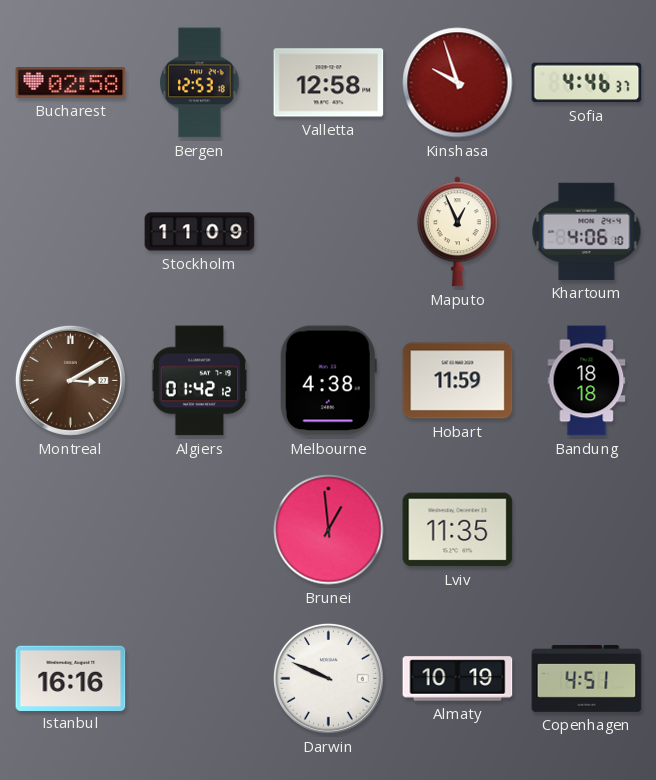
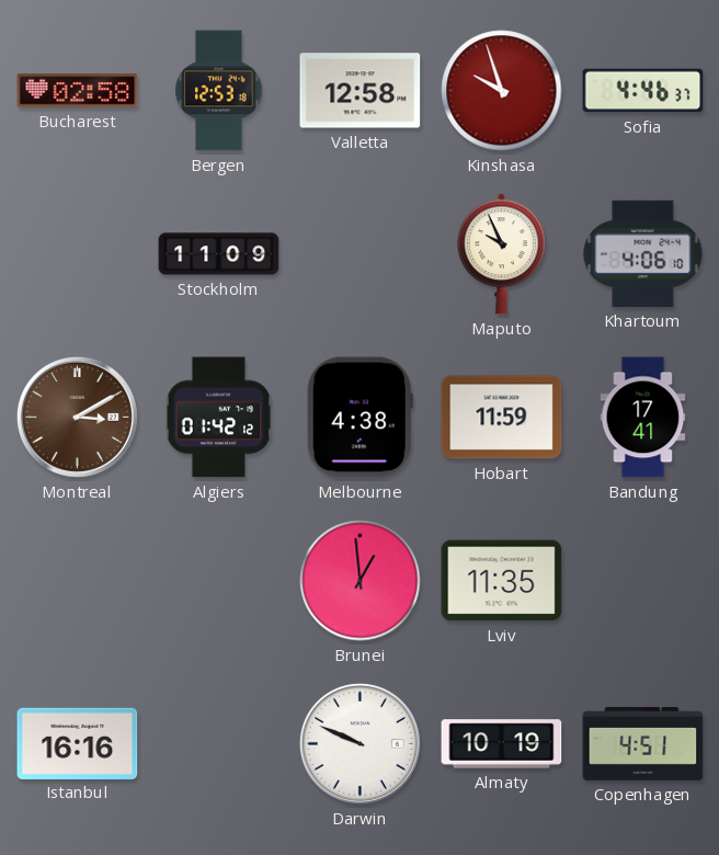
Maputo: 12:56 -> 9:56
Bandung: 18:18 -> 17:41
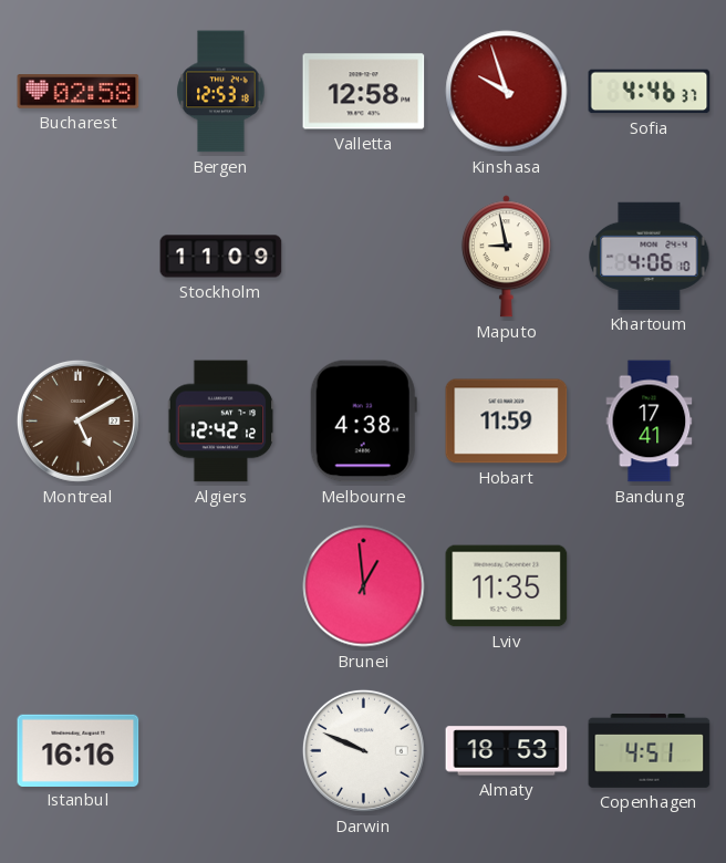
Maputo: 9:56 -> 8:58
Montreal: 3:10 -> 5:10
Algiers: 01:42 -> 12:42
Almaty: 10:19 -> 18:53
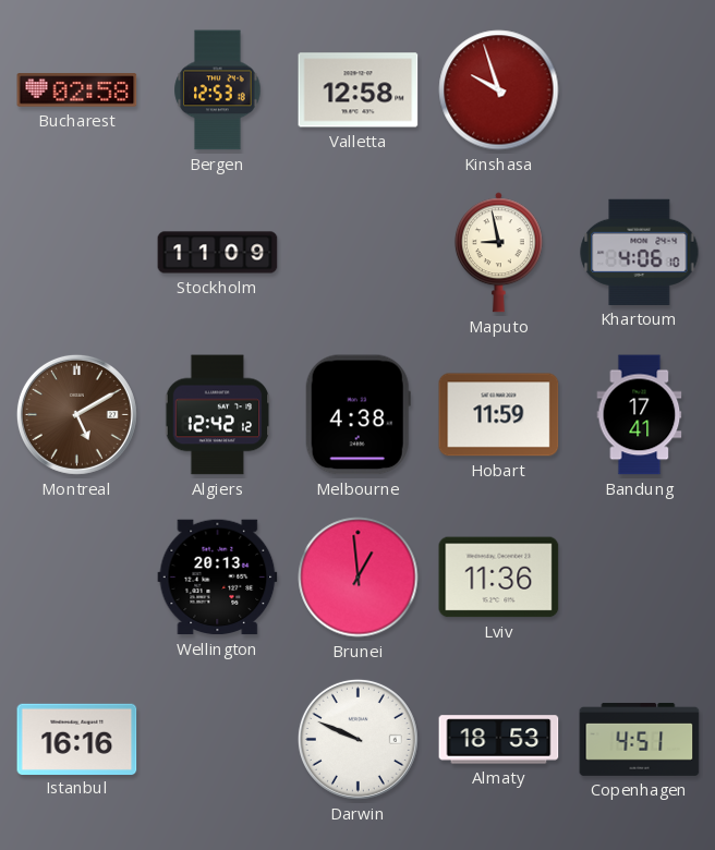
Sofia: 4:46 -> none
Wellington: none -> 20:13
Lviv: 11:35 -> 11:36
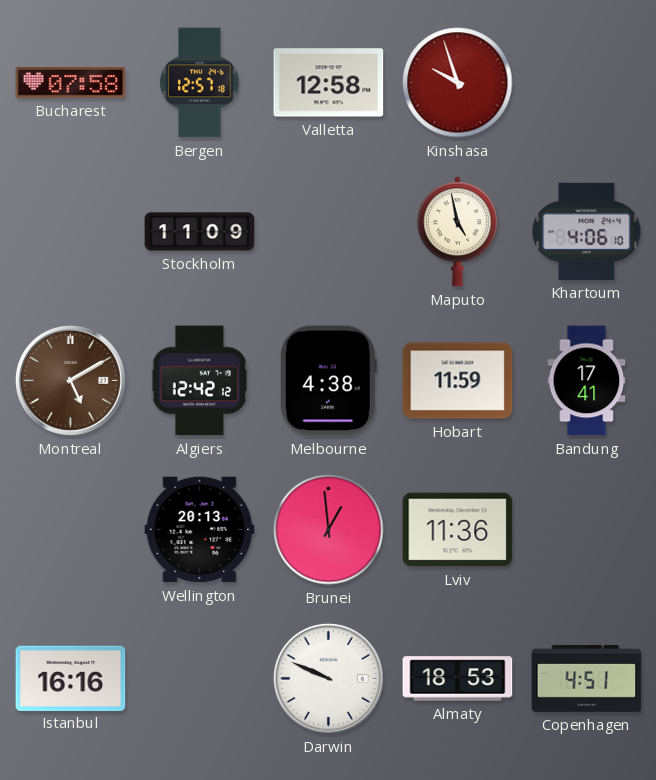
Bucharest: 02:58 -> 07:58
Bergen: 12:53 -> 12:57
Maputo: 8:58 -> 4:58
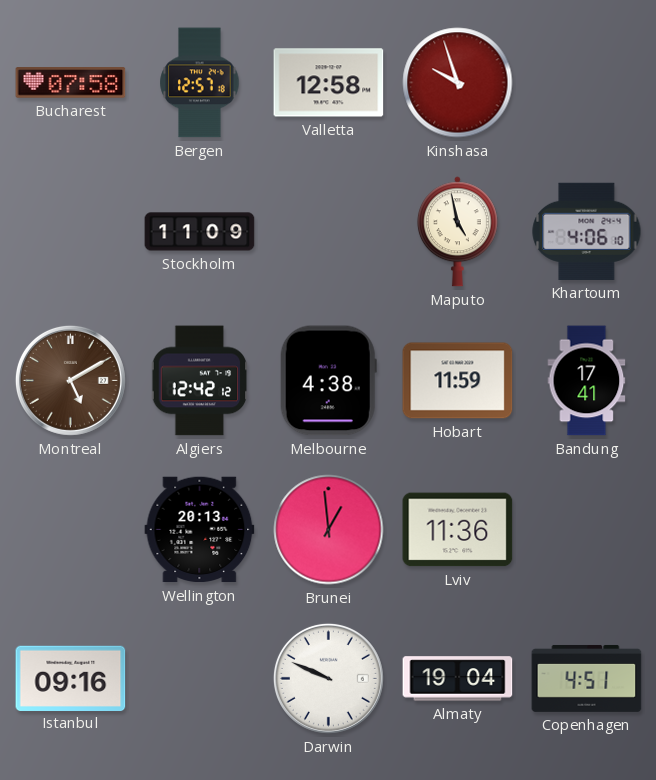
Istanbul: 16:16 -> 09:16
Almaty: 18:53 -> 19:04
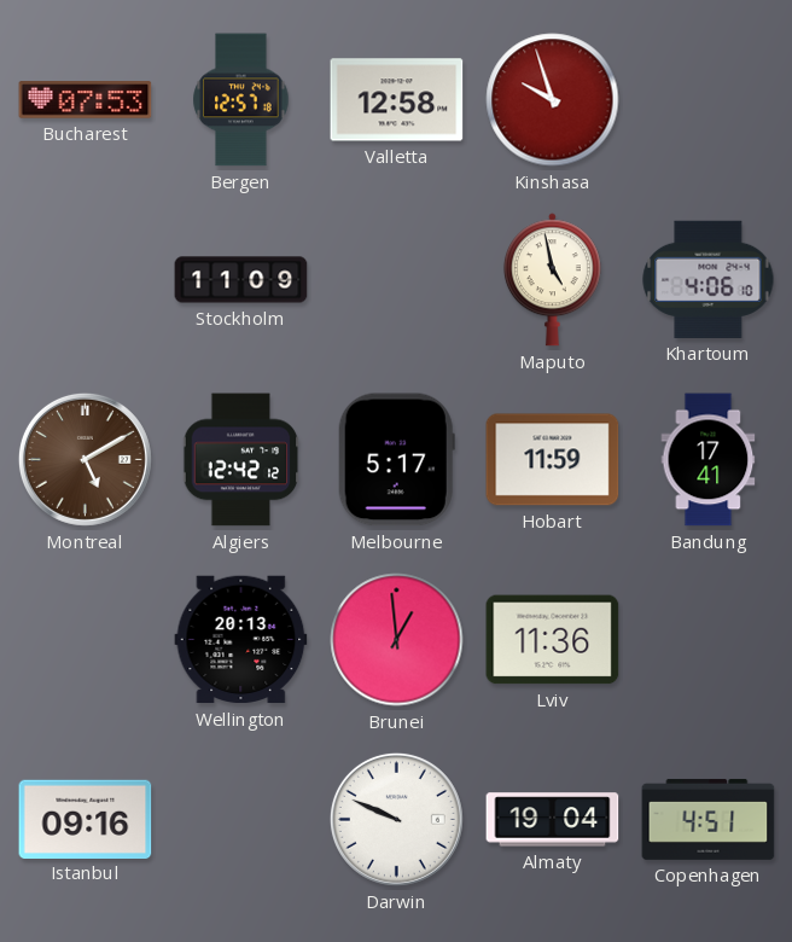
Bucharest: 07:58 -> 07:53
Melbourne: 4:38 -> 5:17
